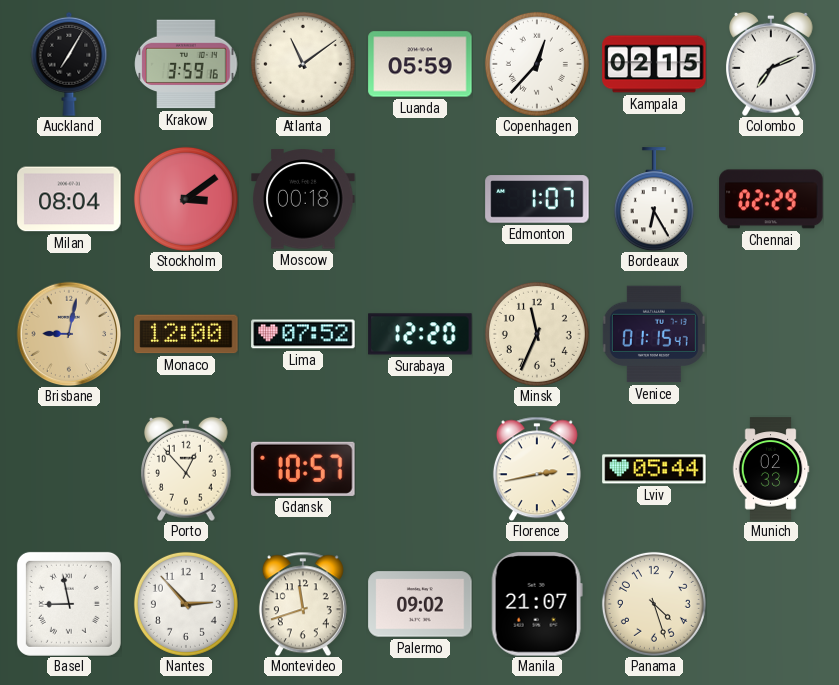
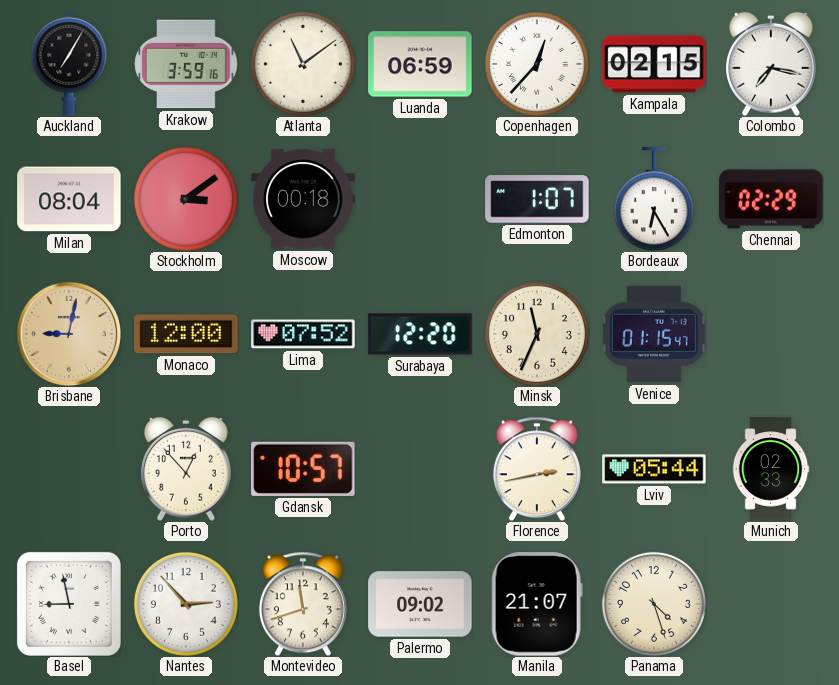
Luanda: 05:59 -> 06:59
Colombo: 7:11 -> 7:17
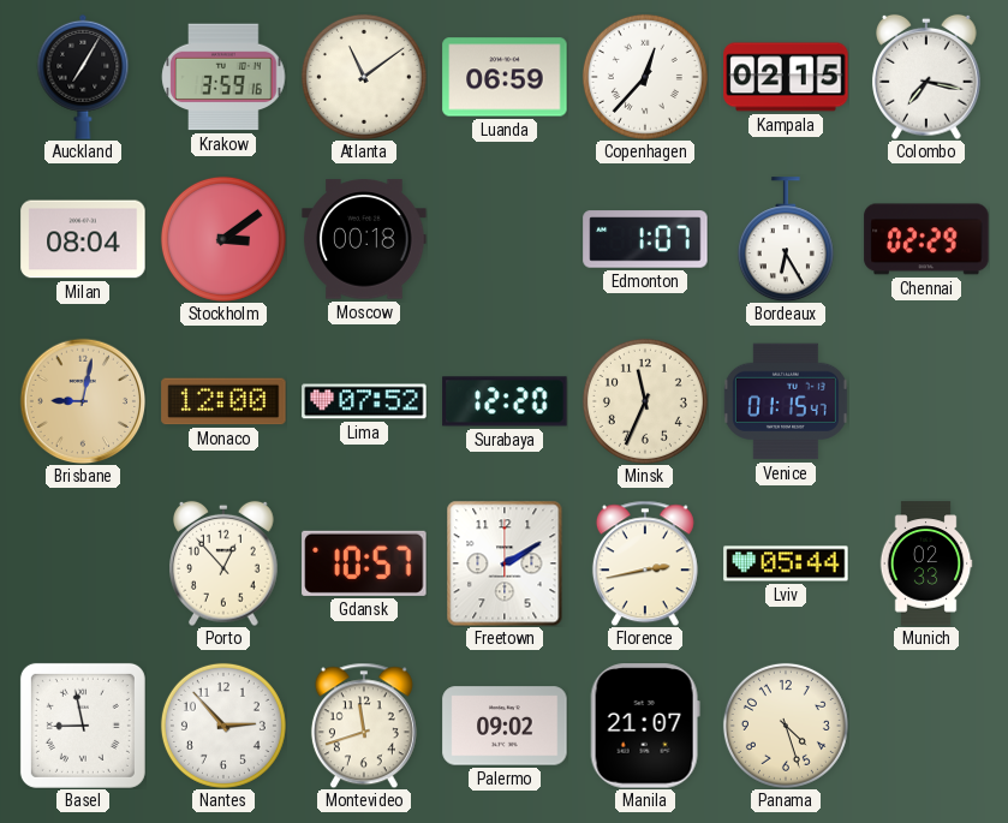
Freetown: none -> 2:10
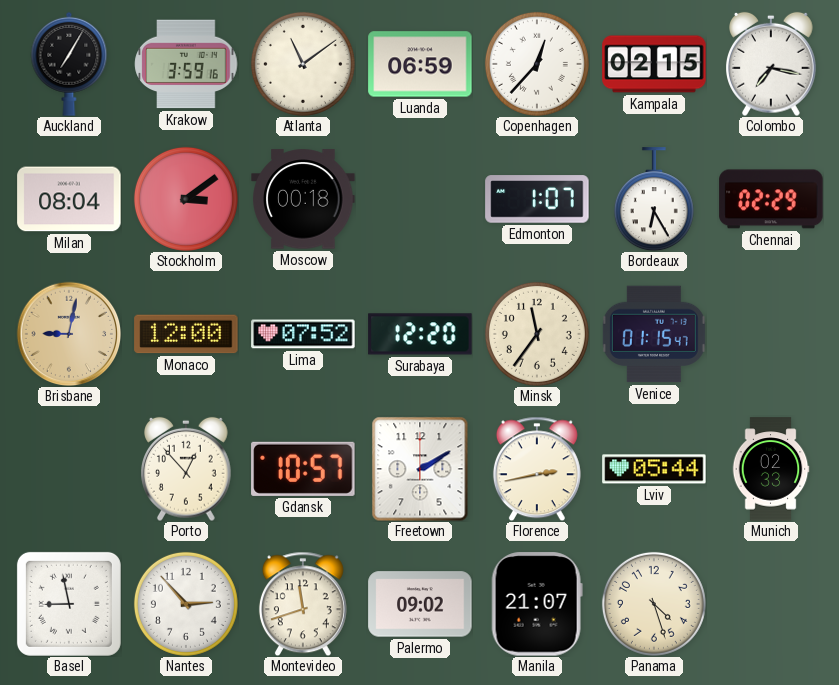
Minsk: 11:34 -> 11:36
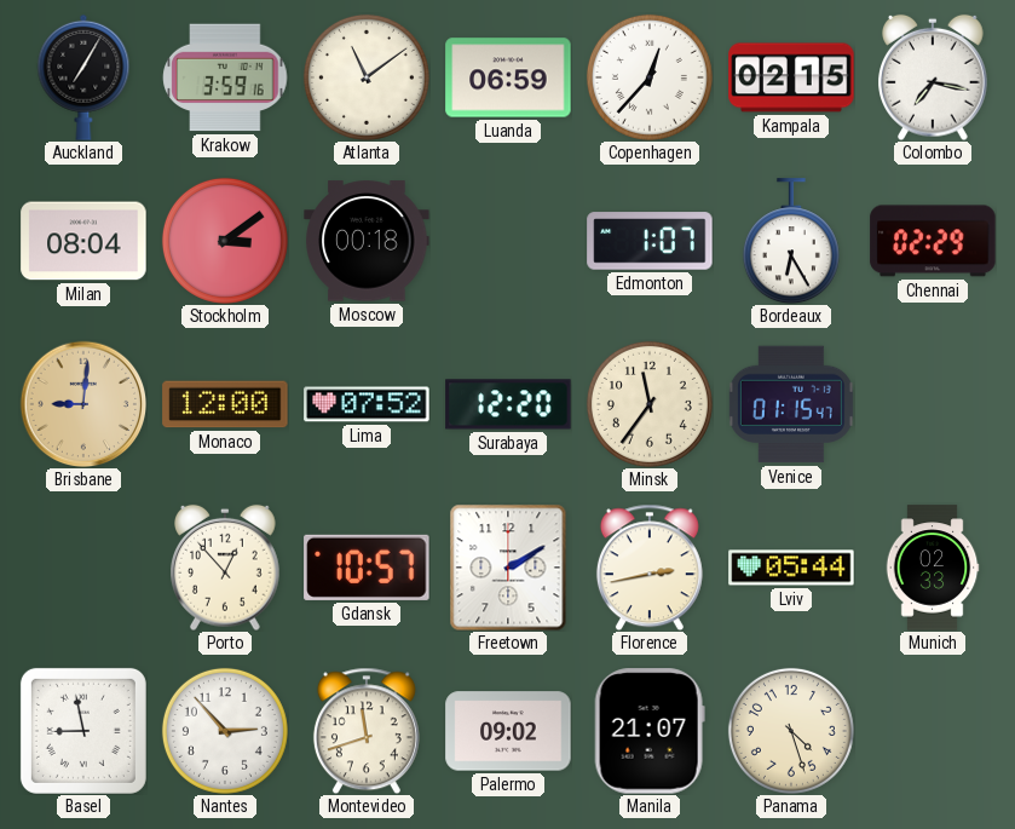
Brisbane: 9:02 -> 9:01
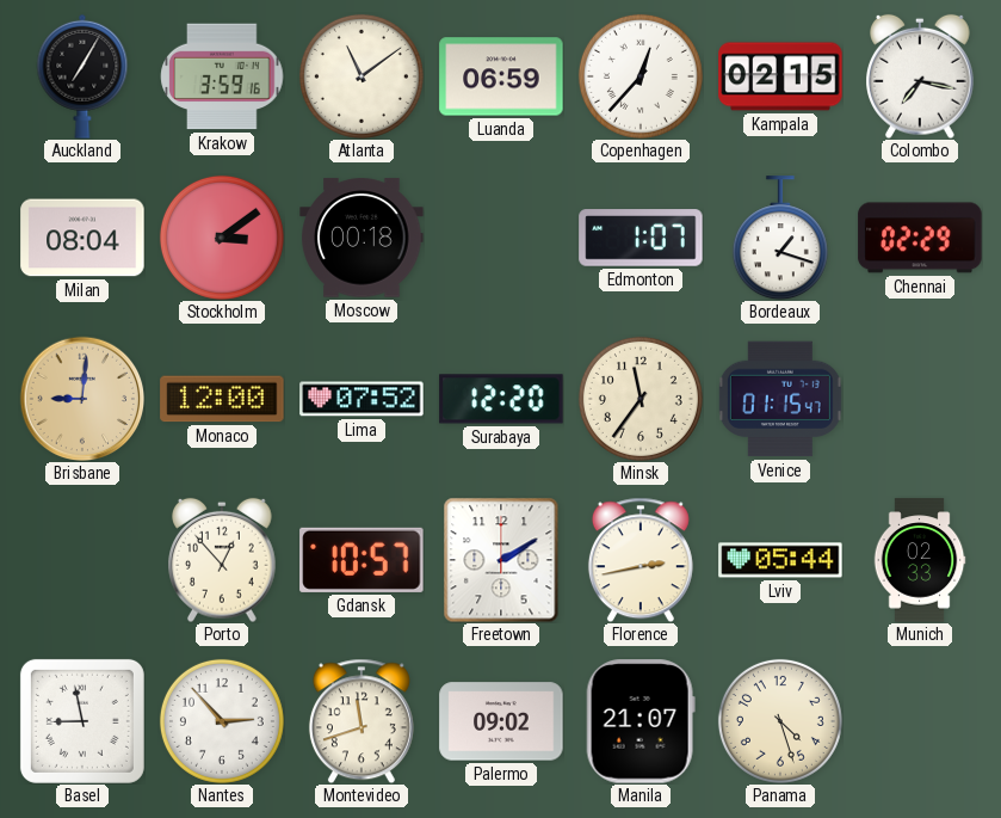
Bordeaux: 6:25 -> 1:18
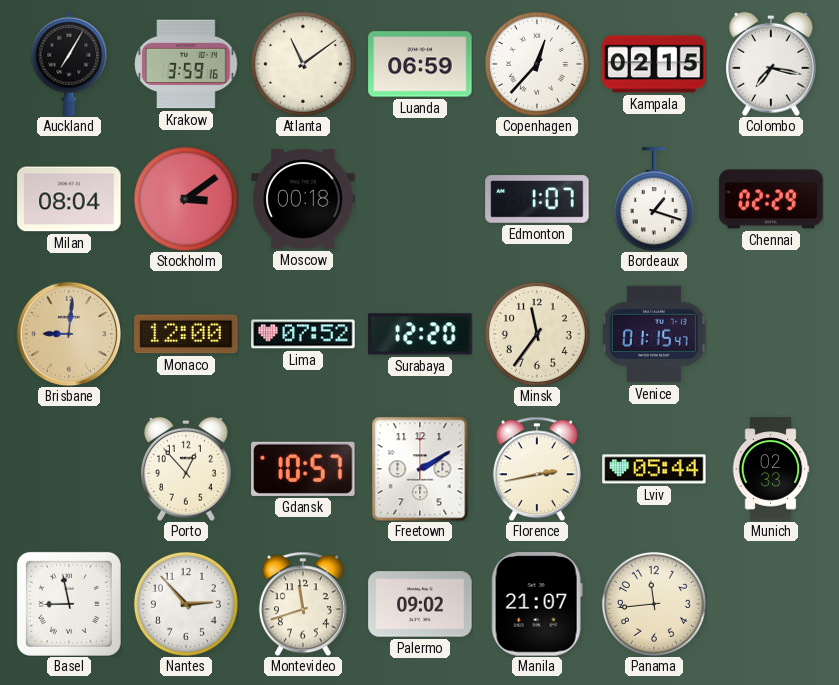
Panama: 4:27 -> 11:44
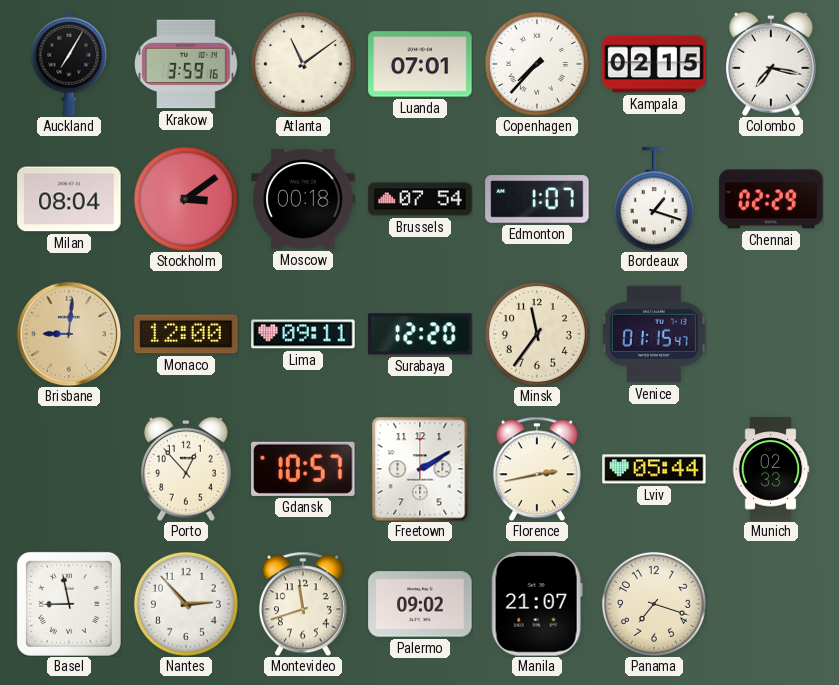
Luanda: 06:59 -> 07:01
Copenhagen: 12:37 -> 7:37
Brussels: none -> 07:54
Lima: 07:52 -> 09:11
Panama: 11:44 -> 7:18
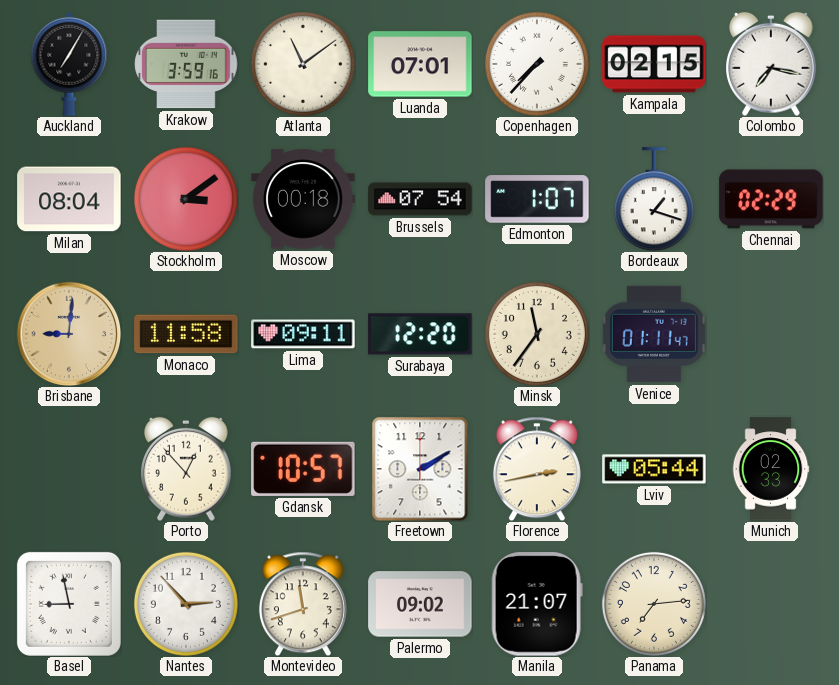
Monaco: 12:00 -> 11:58
Venice: 01:15 -> 01:11
Panama: 7:18 -> 7:14
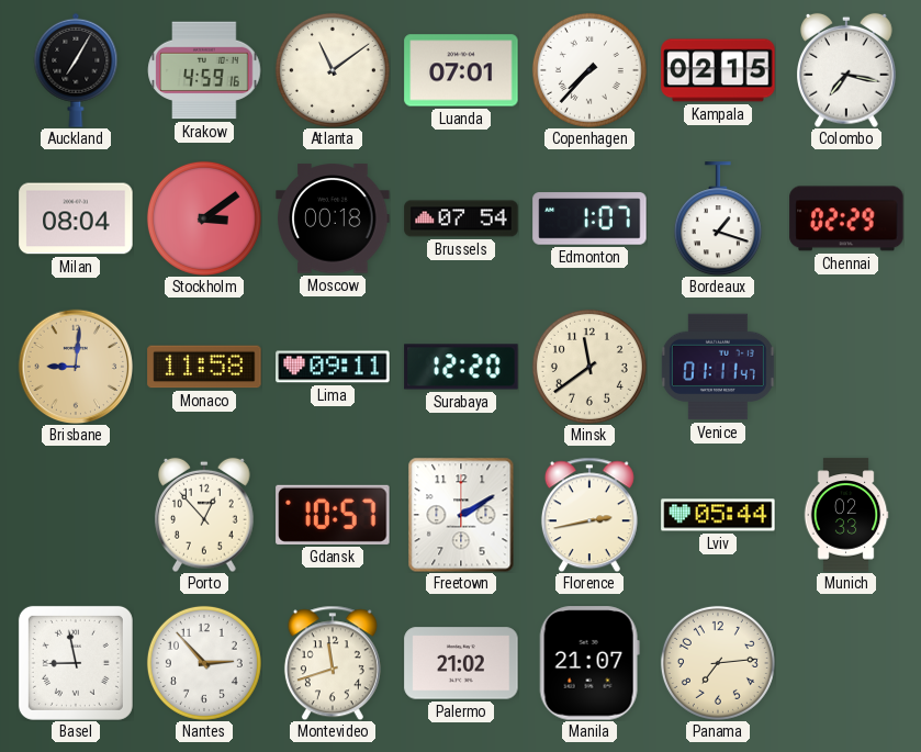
Krakow: 3:59 -> 4:59
Minsk: 11:36 -> 11:39
Palermo: 09:02 -> 21:02
